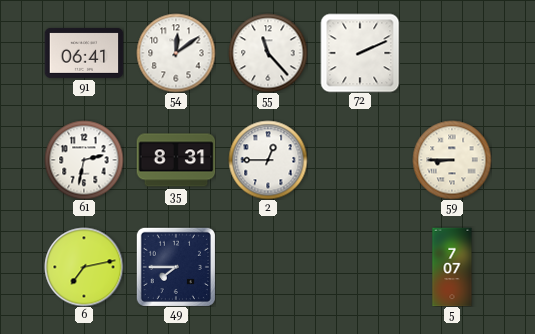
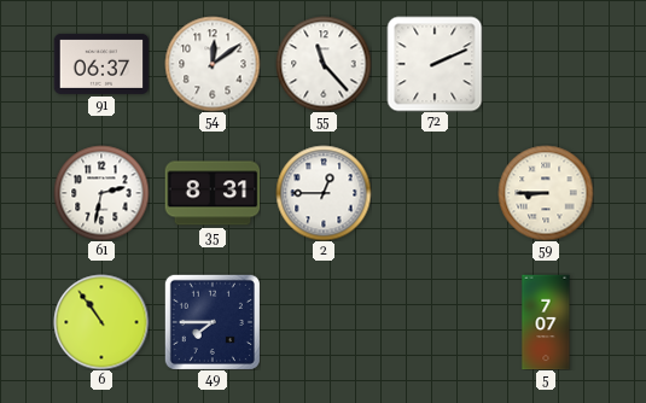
91: 06:41 -> 06:37
6: 7:13 -> 10:54
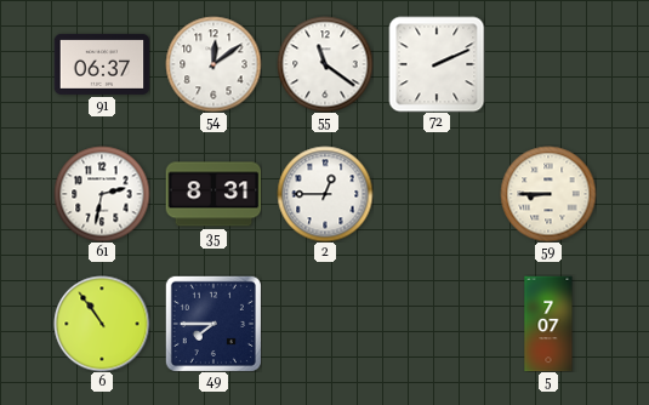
55: 11:23 -> 11:21
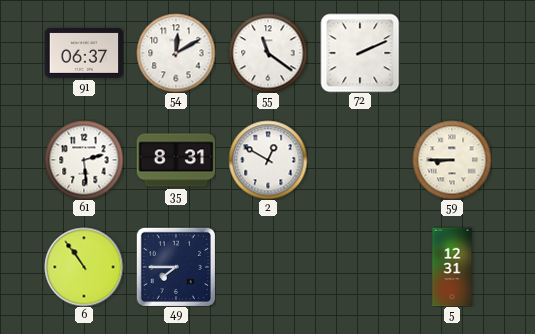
54: 12:09 -> 12:10
61: 2:32 -> 2:29
2: 12:45 -> 12:50
5: 7:07 -> 12:31
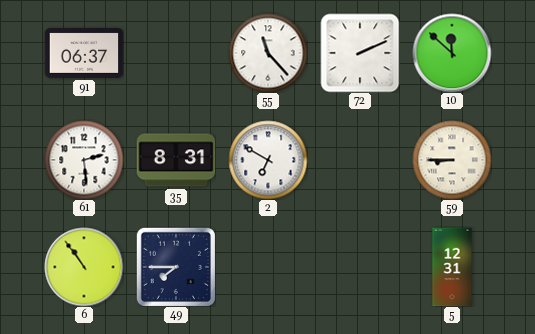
54: 12:10 -> none
55: 11:21 -> 11:23
10: none -> 11:52
2: 12:50 -> 6:50
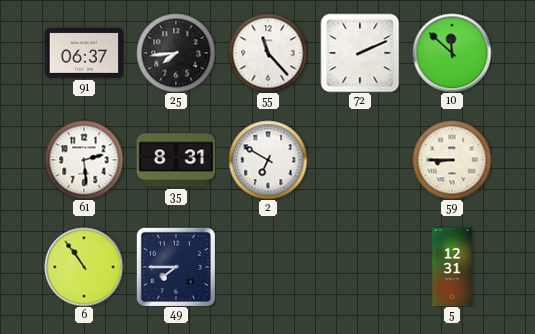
25: none -> 7:44
